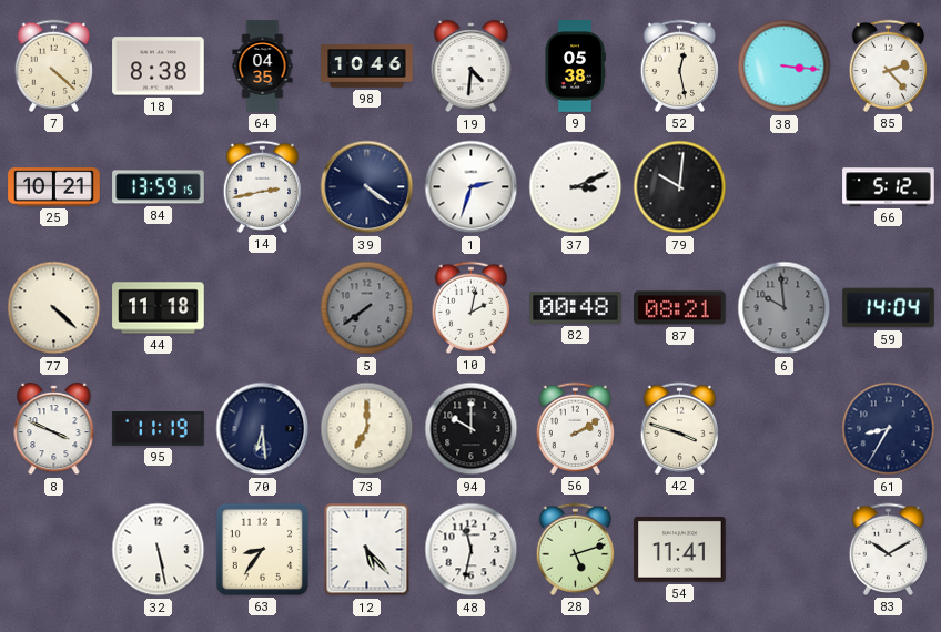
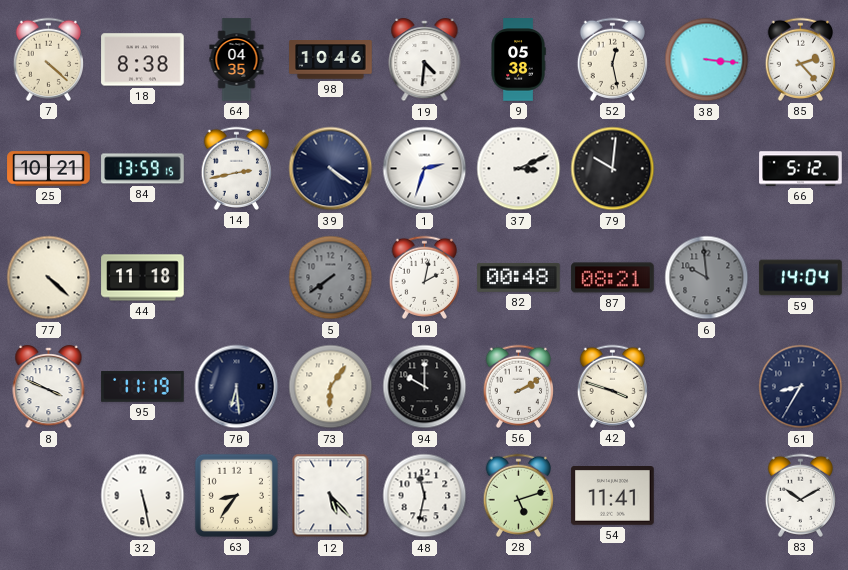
73: 7:00 -> 6:06
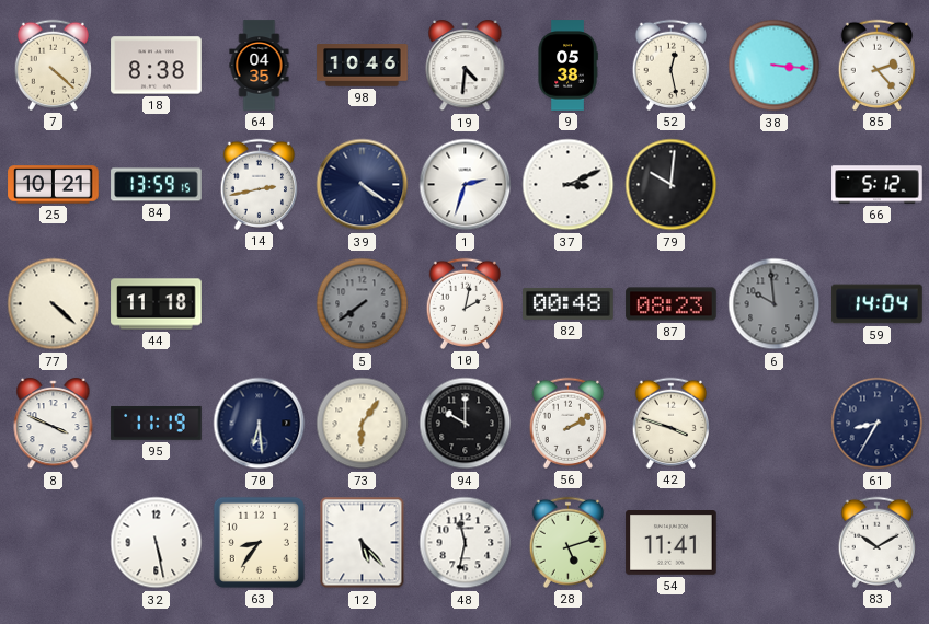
87: 08:21 -> 08:23
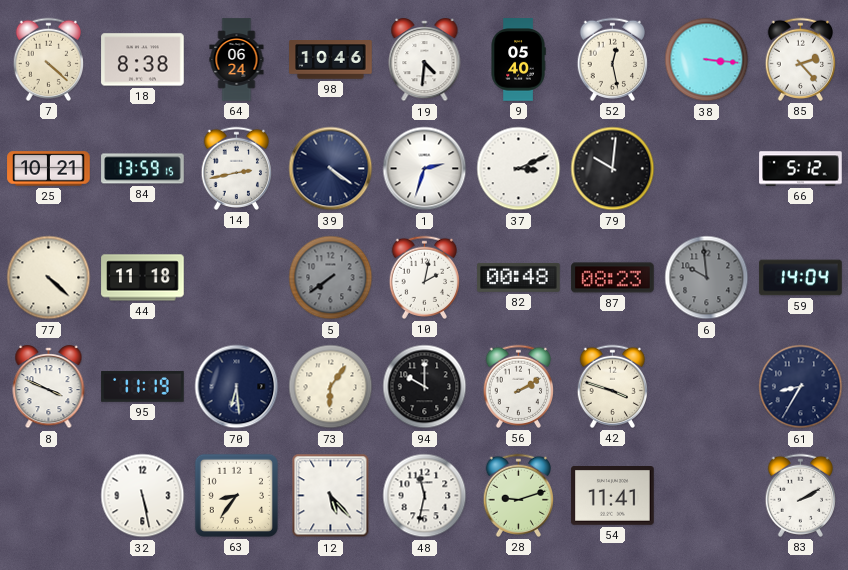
64: 04:35 -> 06:24
9: 05:38 -> 05:40
28: 5:12 -> 9:12
83: 10:10 -> 2:10
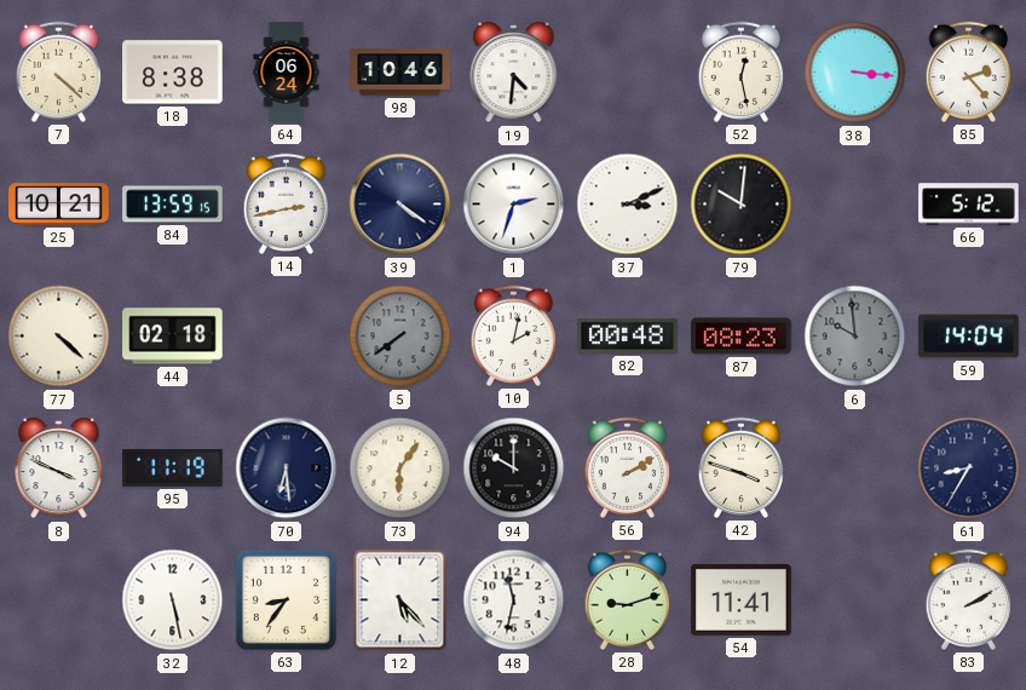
9: 05:40 -> none
44: 11:18 -> 02:18
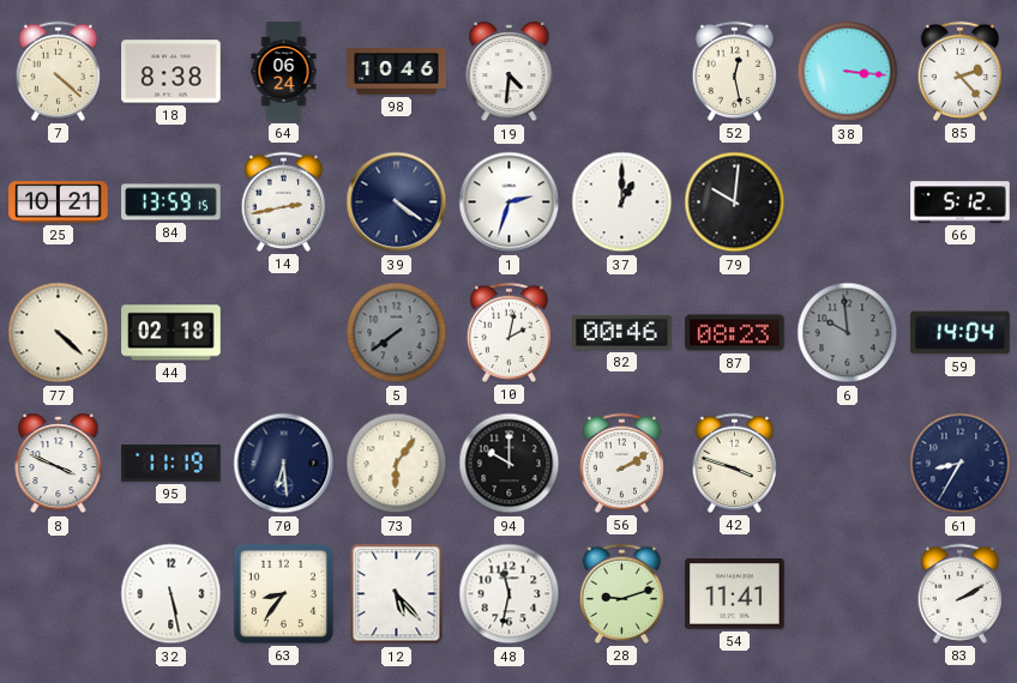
37: 3:11 -> 1:00
82: 00:48 -> 00:46
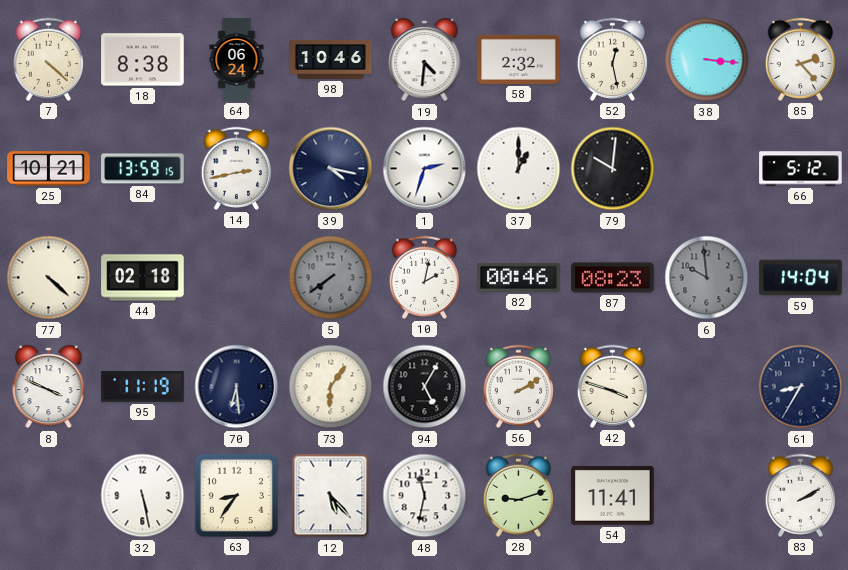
58: none -> 2:32
39: 4:21 -> 4:17
94: 10:00 -> 5:05
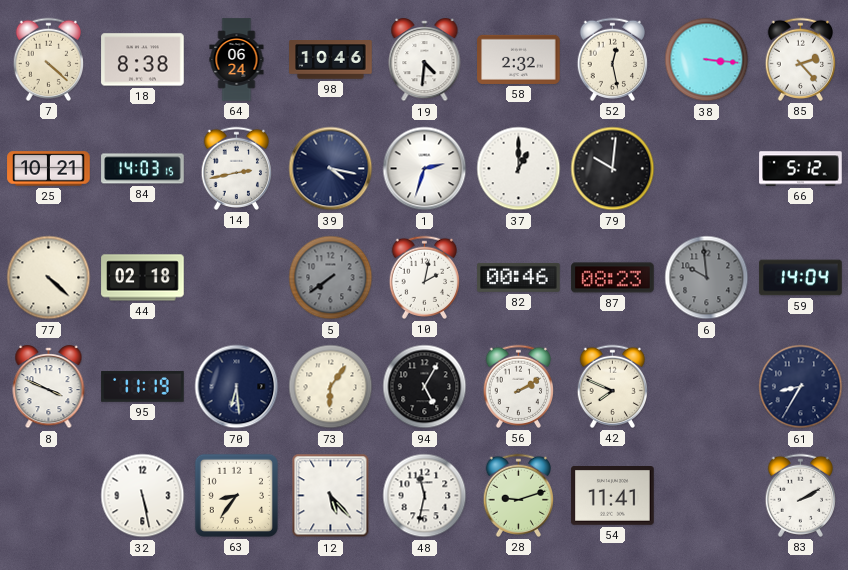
84: 13:59 -> 14:03
42: 3:48 -> 7:49
